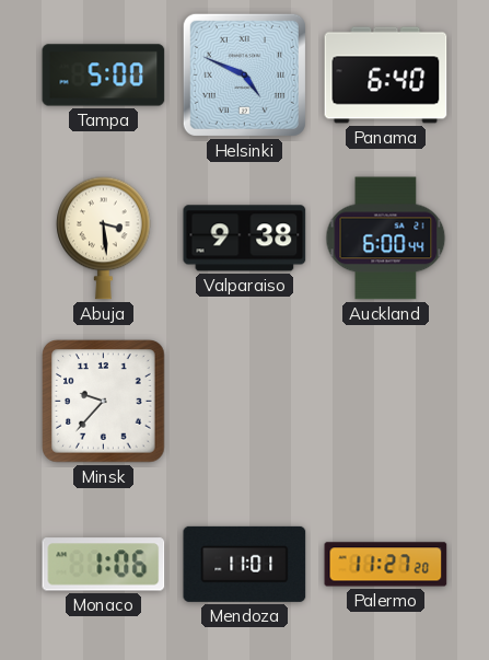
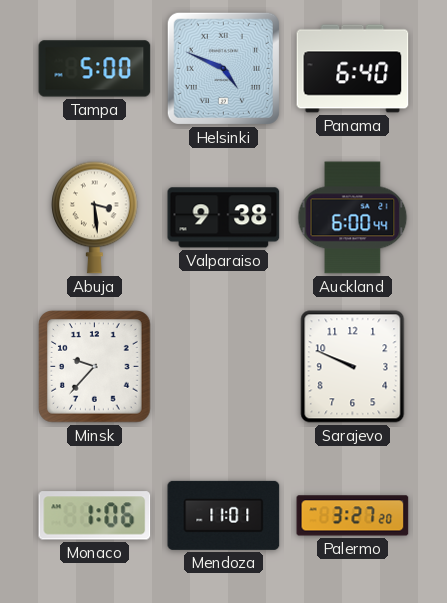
Sarajevo: none -> 9:49
Palermo: 11:27 -> 3:27
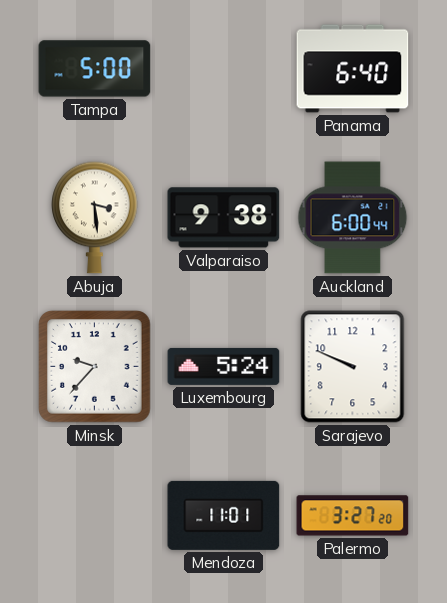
Helsinki: 4:49 -> none
Luxembourg: none -> 5:24
Monaco: 1:06 -> none
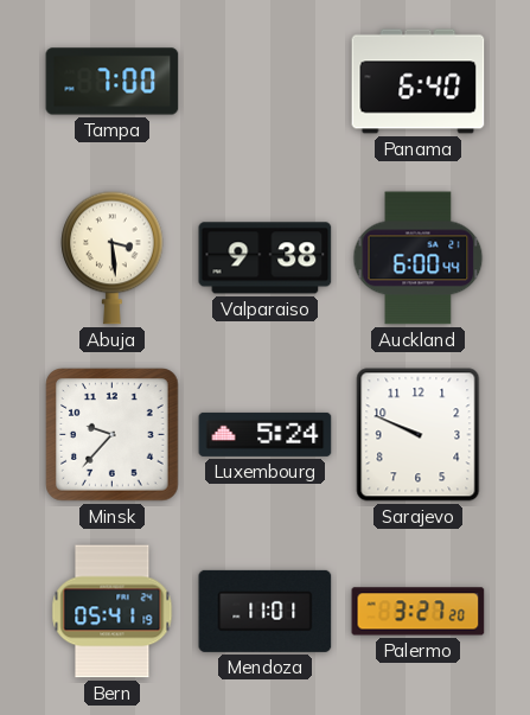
Tampa: 5:00 -> 7:00
Bern: none -> 05:41
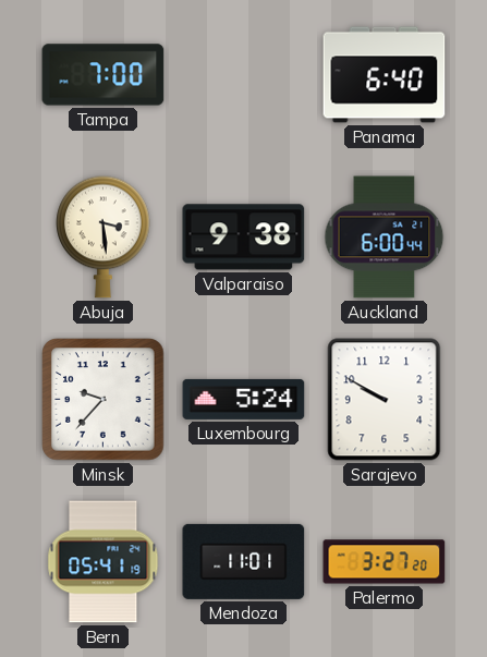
Sarajevo: 9:49 -> 9:50
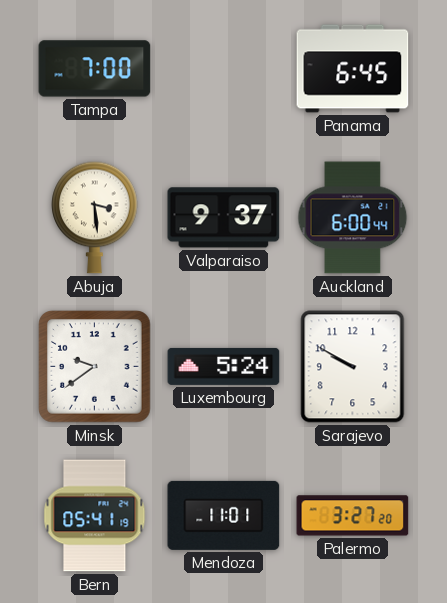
Panama: 6:40 -> 6:45
Valparaiso: 9:38 -> 9:37
Minsk: 9:37 -> 9:39
